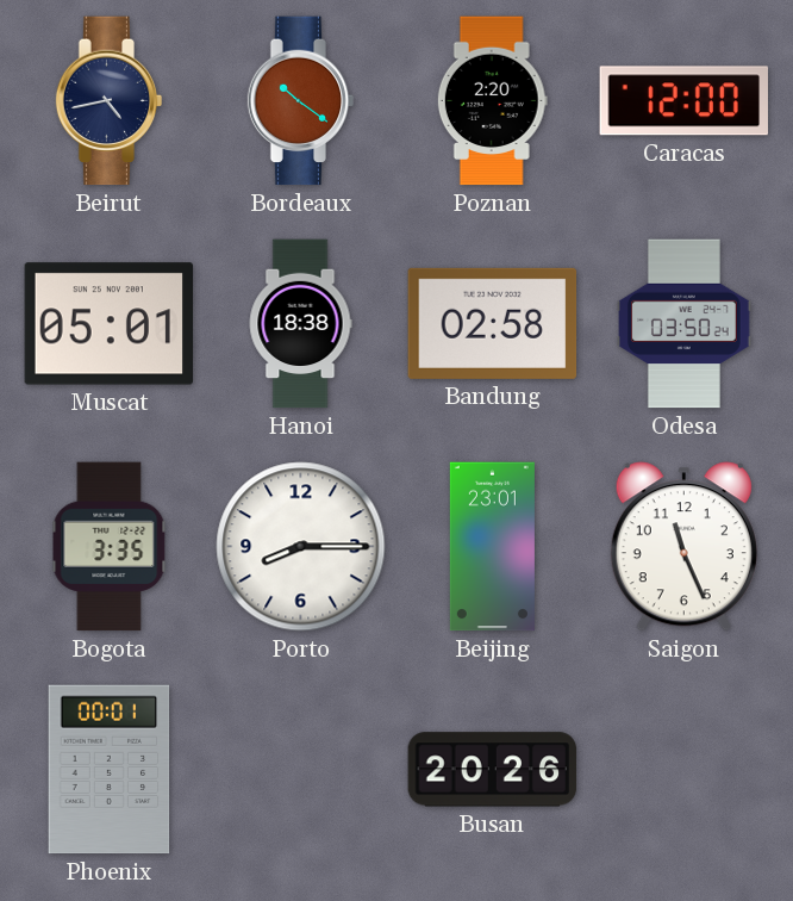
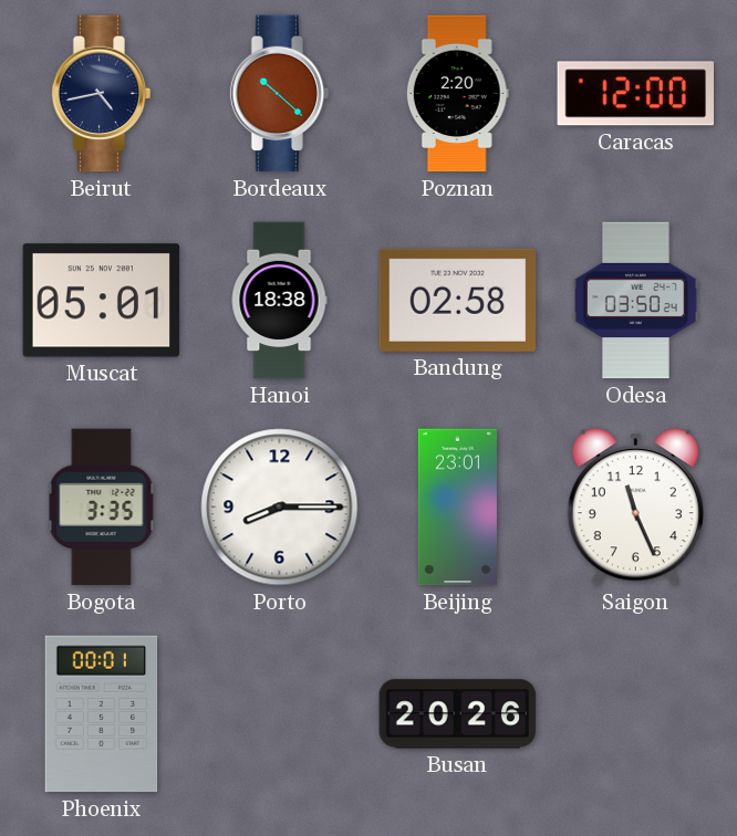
Bordeaux: 10:21 -> 10:22
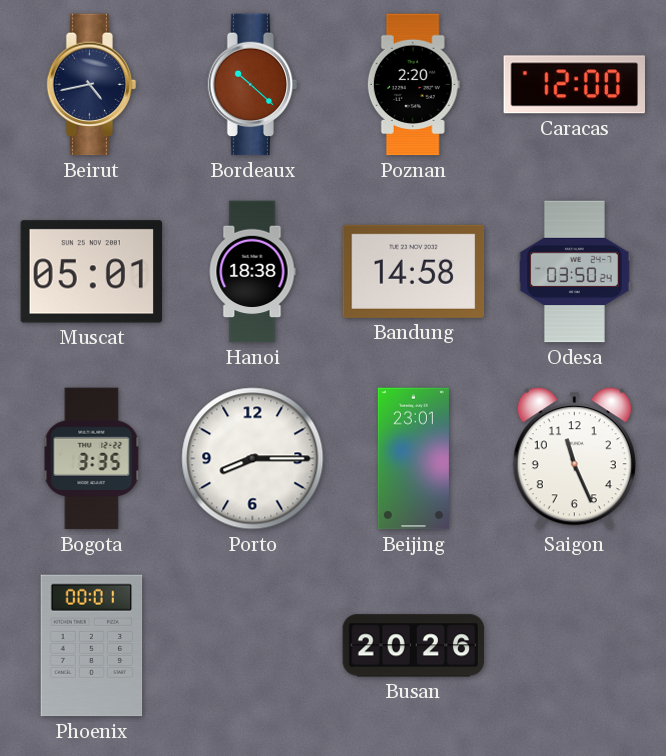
Bandung: 02:58 -> 14:58
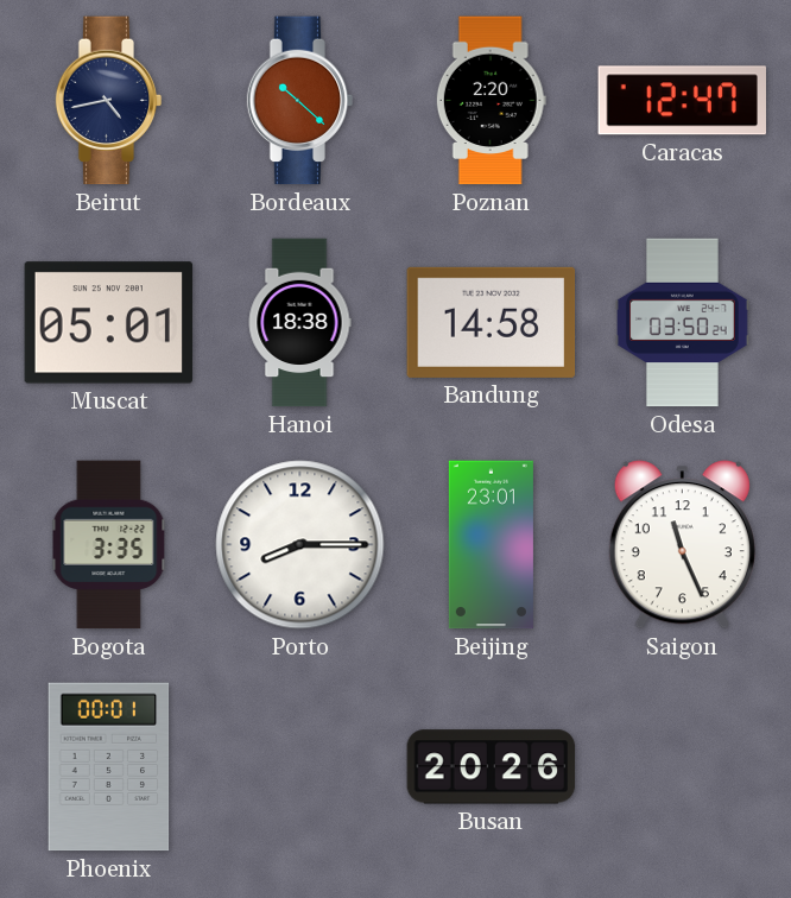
Caracas: 12:00 -> 12:47
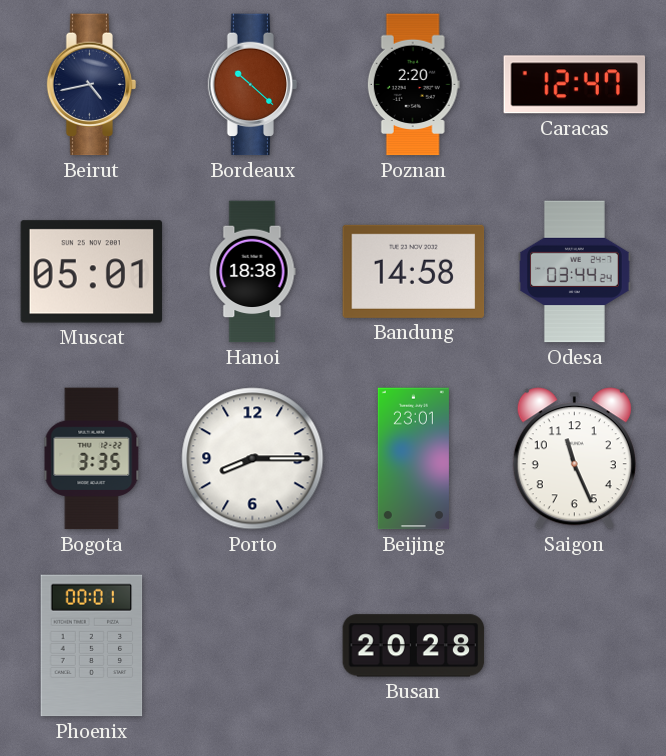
Odesa: 03:50 -> 03:44
Busan: 20:26 -> 20:28
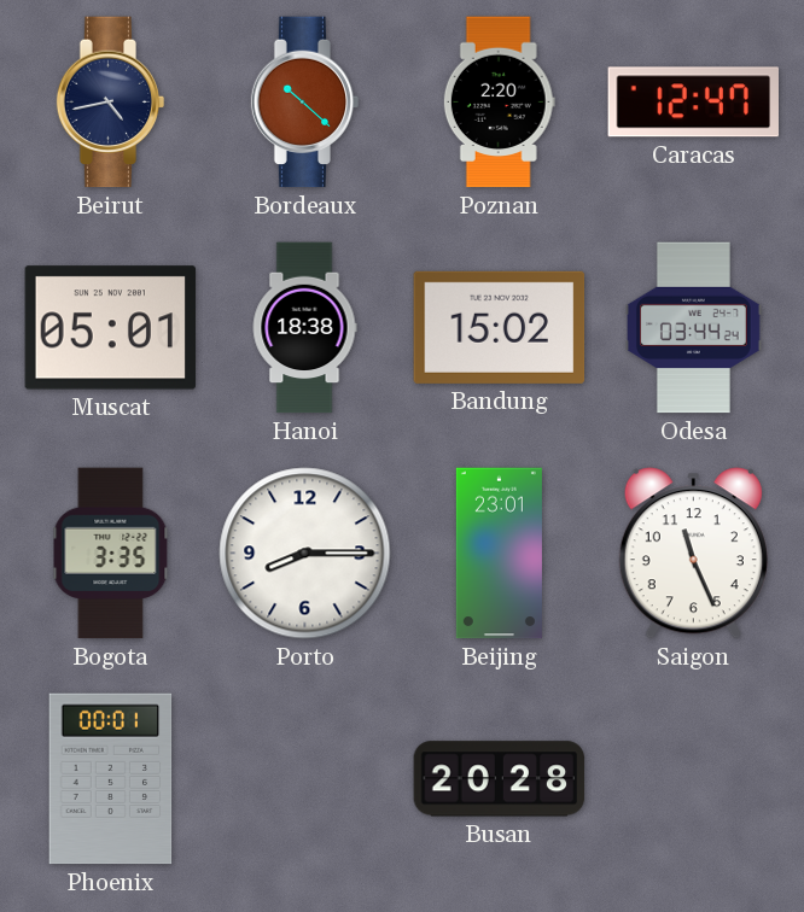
Bandung: 14:58 -> 15:02
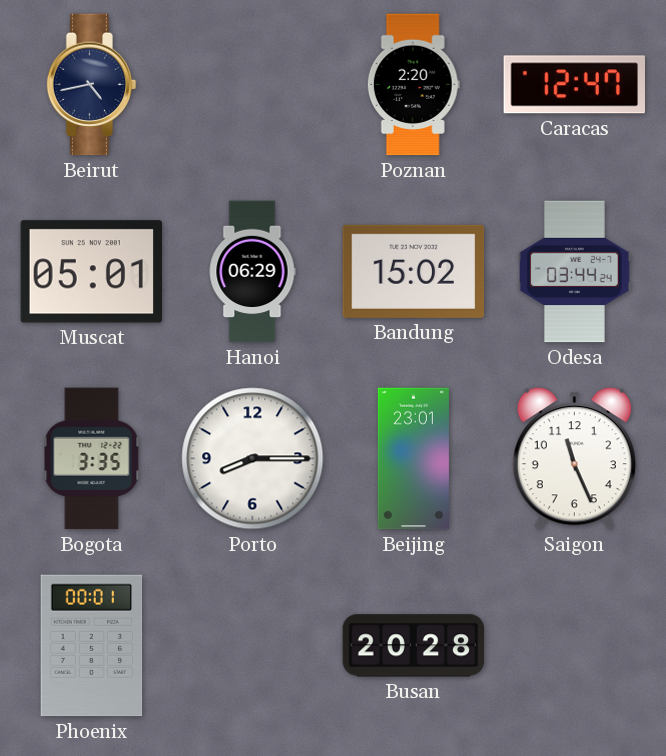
Bordeaux: 10:22 -> none
Hanoi: 18:38 -> 06:29
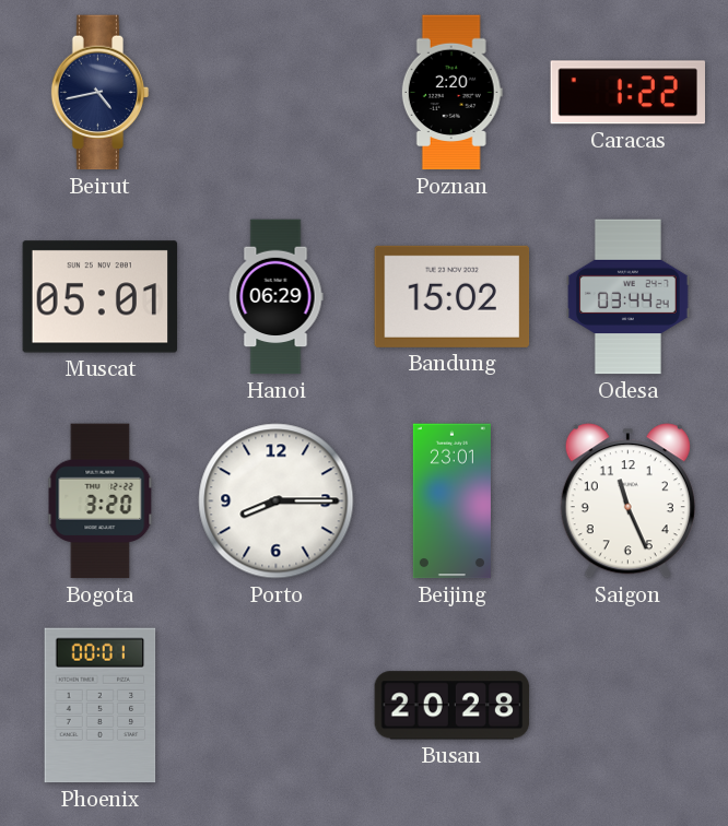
Caracas: 12:47 -> 1:22
Bogota: 3:35 -> 3:20
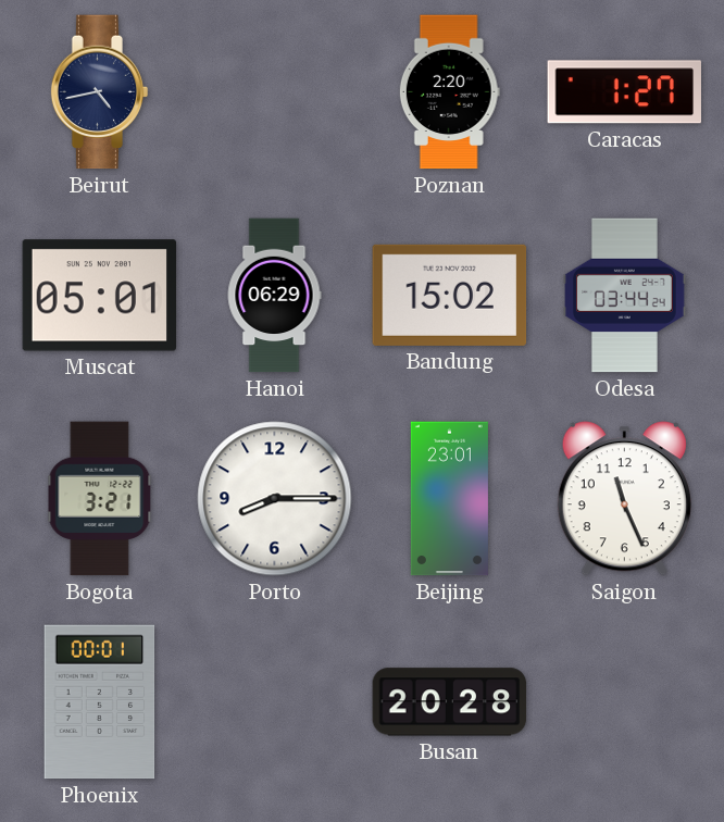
Caracas: 1:22 -> 1:27
Bogota: 3:20 -> 3:21
